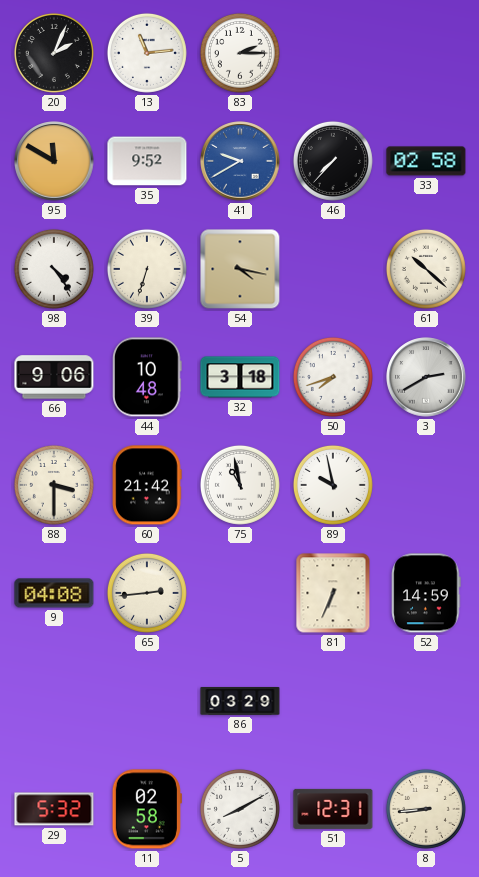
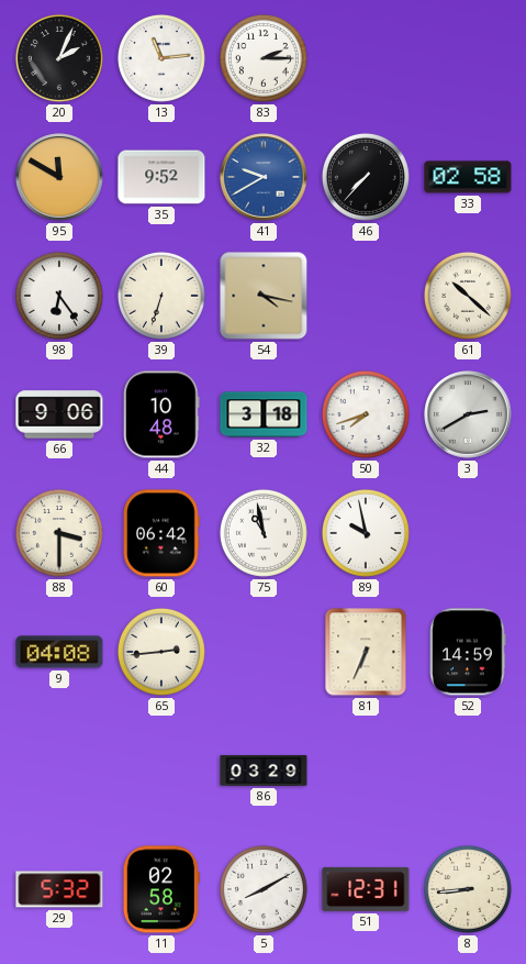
98: 4:24 -> 6:24
60: 21:42 -> 06:42
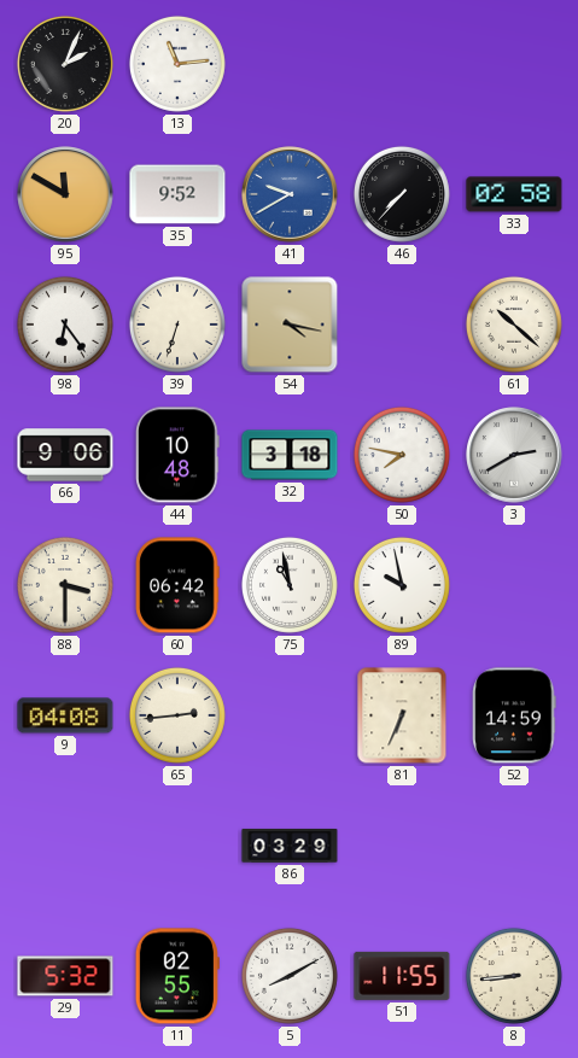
83: 2:15 -> none
50: 7:42 -> 7:47
11: 02:58 -> 02:55
51: 12:31 -> 11:55
